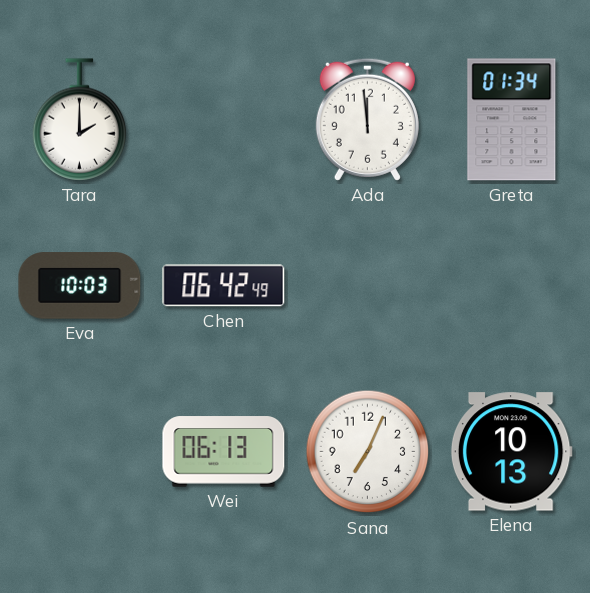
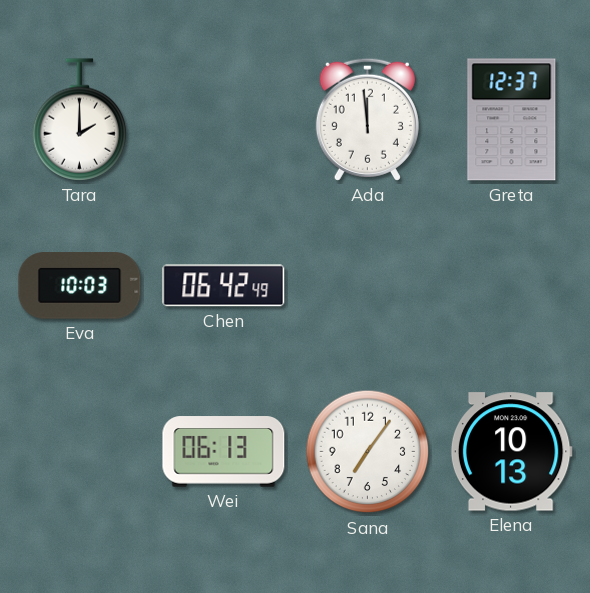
Greta: 01:34 -> 12:37
Sana: 7:04 -> 7:06
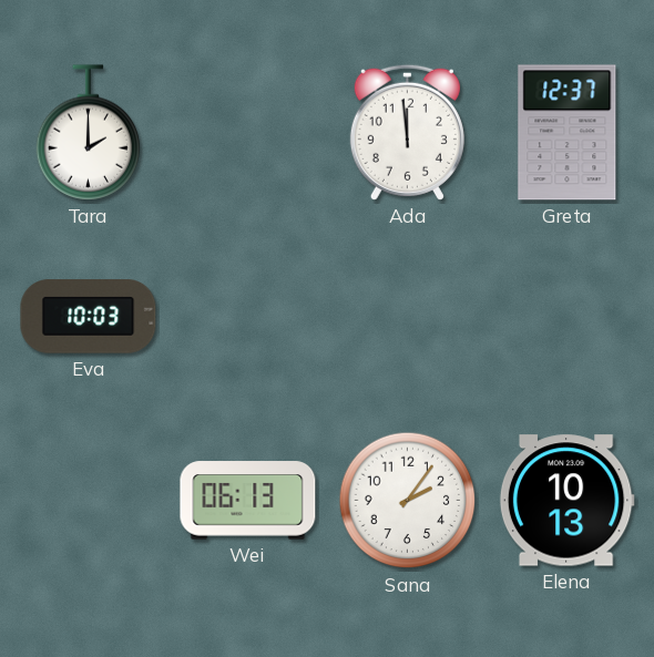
Chen: 06:42 -> none
Sana: 7:06 -> 2:06
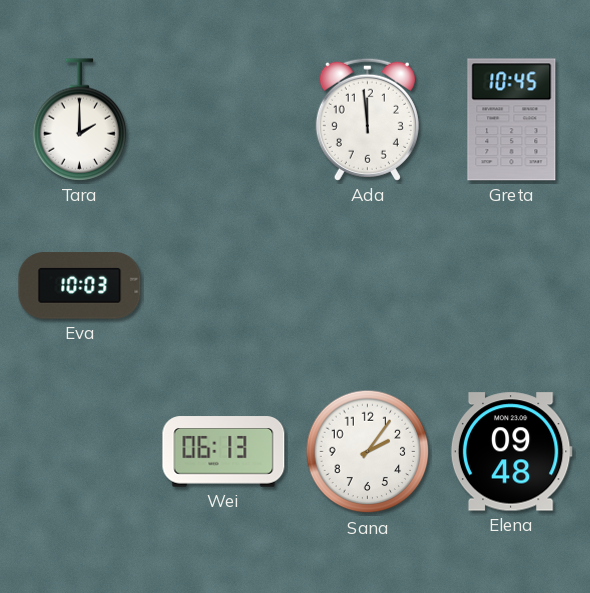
Greta: 12:37 -> 10:45
Elena: 10:13 -> 09:48
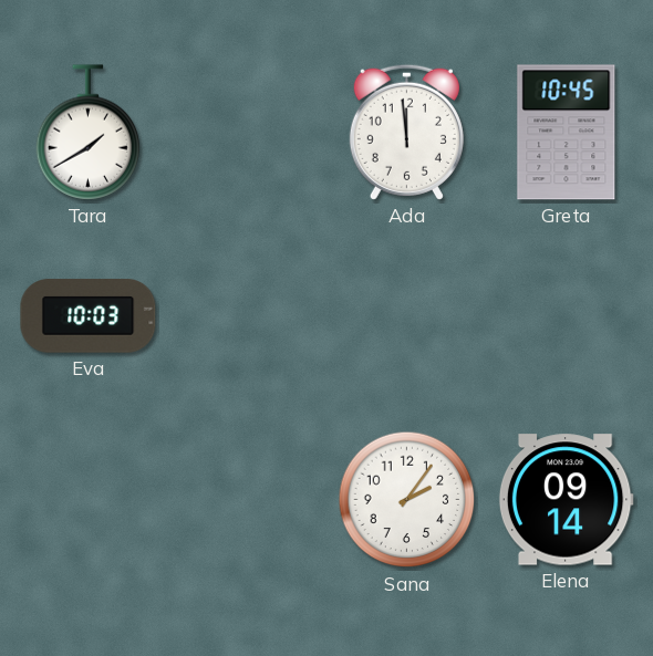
Tara: 2:00 -> 1:40
Wei: 06:13 -> none
Elena: 09:48 -> 09:14
